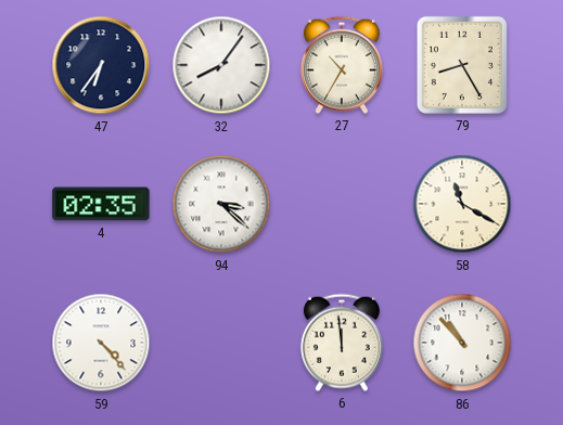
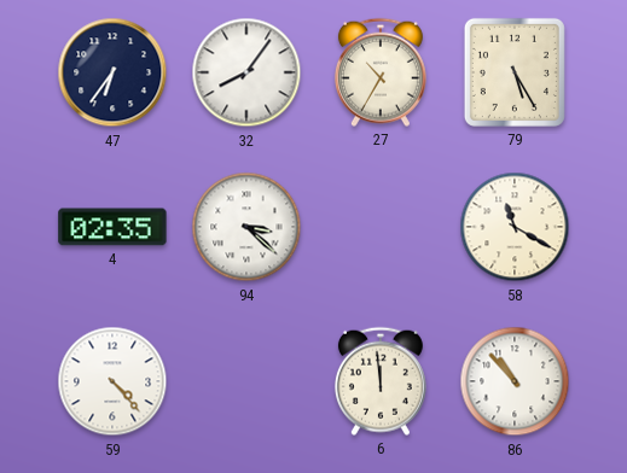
79: 8:25 -> 5:25
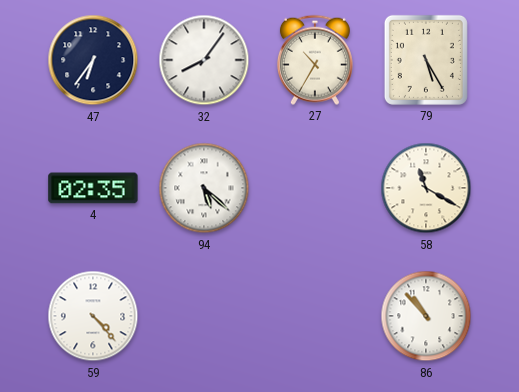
94: 3:22 -> 5:22
6: 11:59 -> none
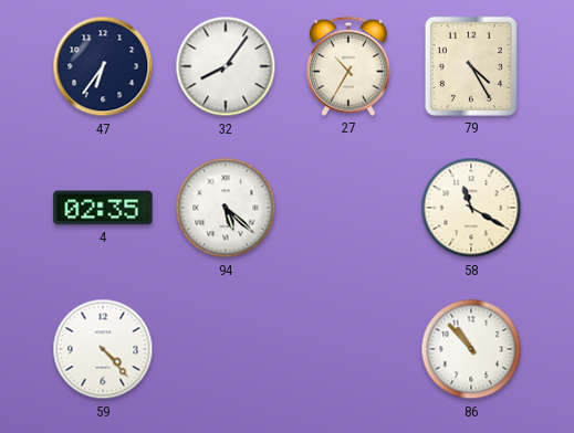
79: 5:25 -> 4:25
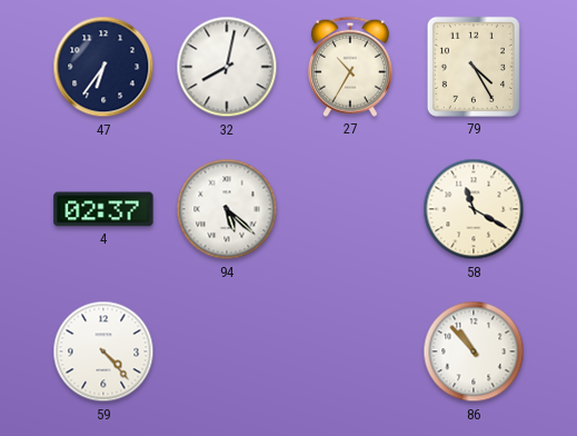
32: 8:06 -> 8:02
4: 02:35 -> 02:37
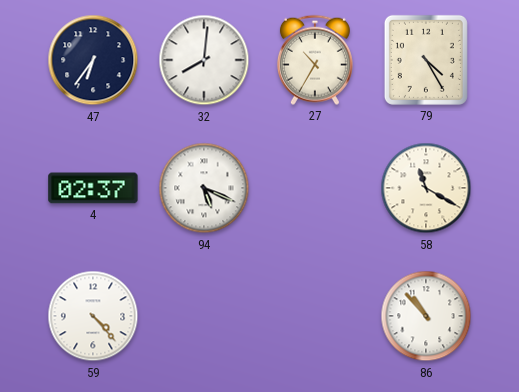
32: 8:02 -> 8:01
94: 5:22 -> 5:19
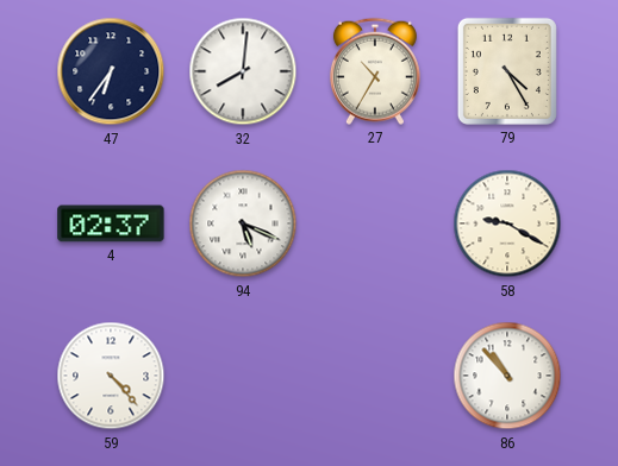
58: 11:20 -> 9:20
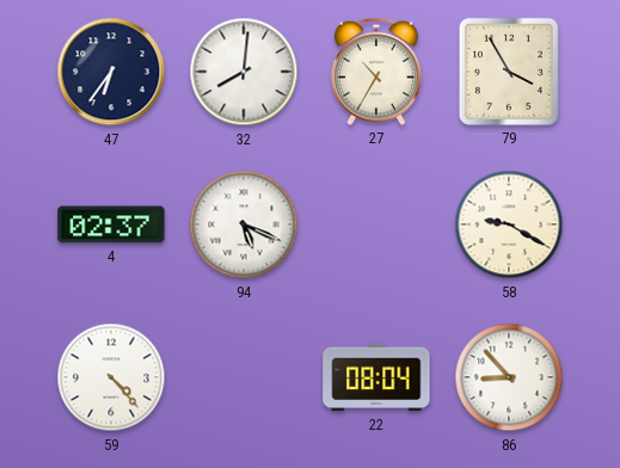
79: 4:25 -> 3:55
22: none -> 08:04
86: 10:53 -> 8:53
